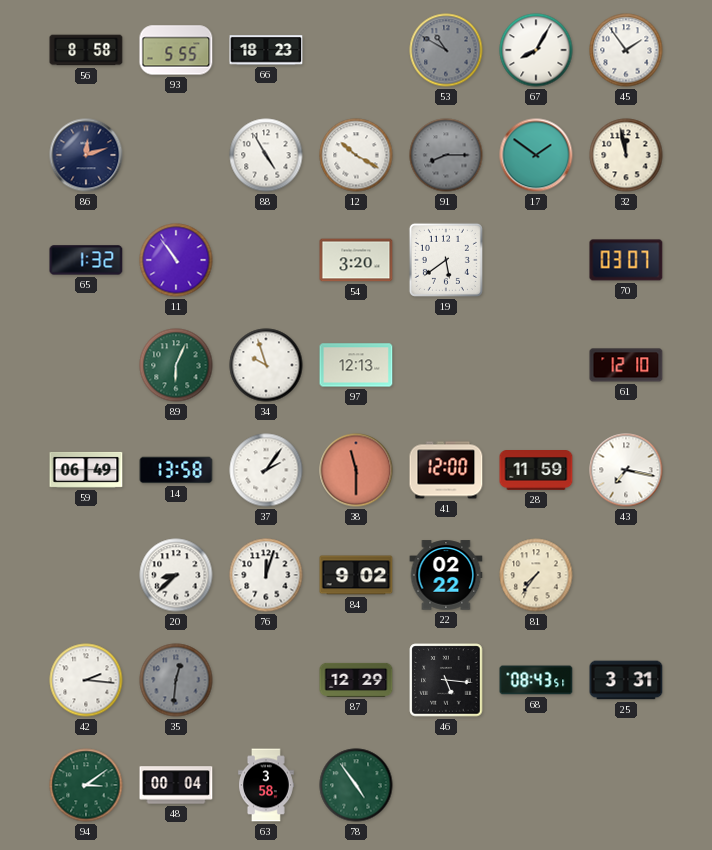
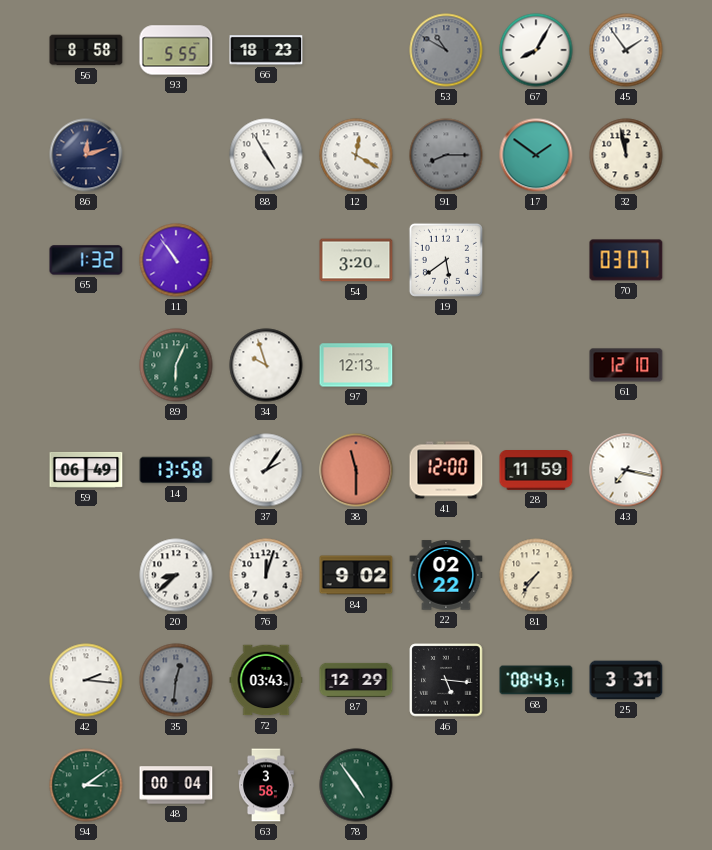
12: 10:20 -> 12:20
72: none -> 03:43
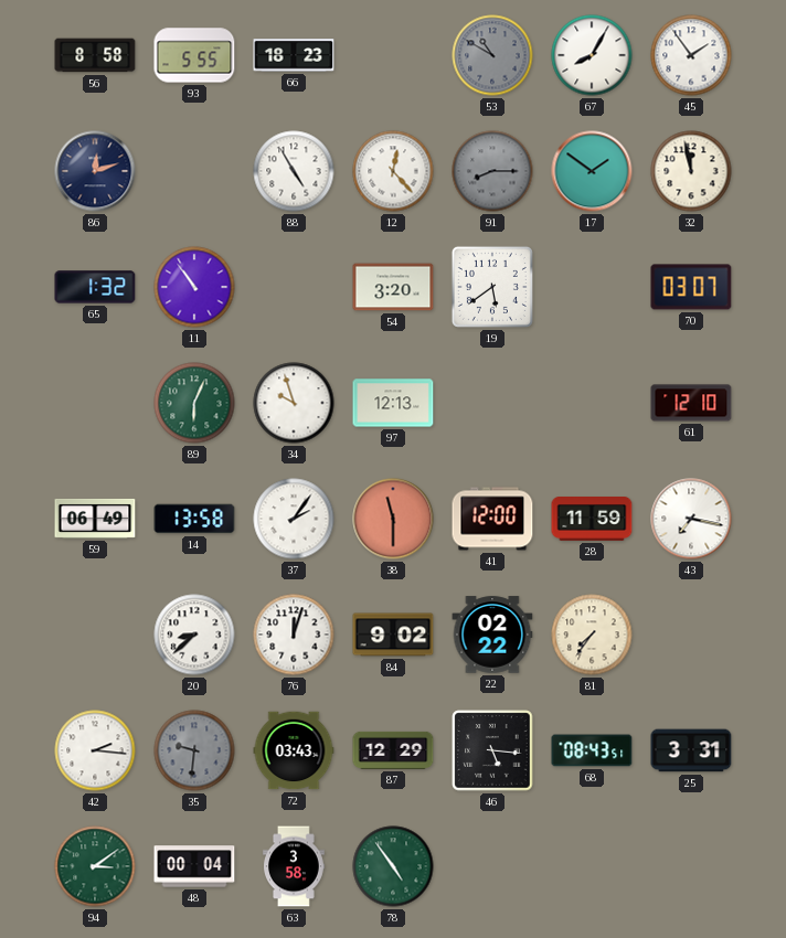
12: 12:20 -> 12:23
35: 12:31 -> 9:31
